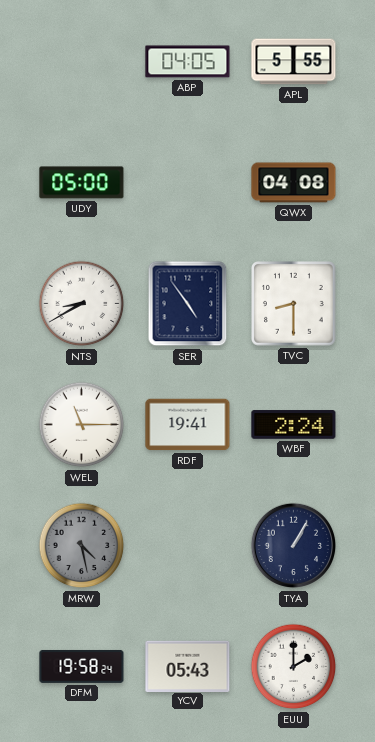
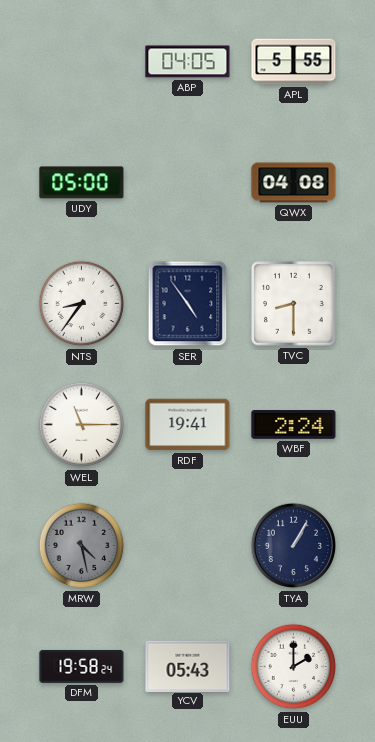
NTS: 8:40 -> 8:36
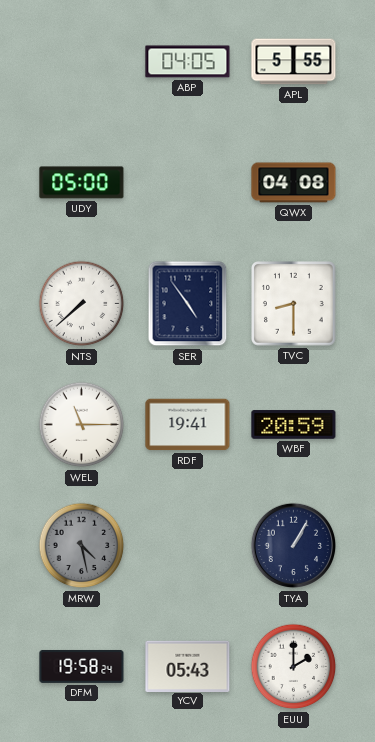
NTS: 8:36 -> 7:38
WBF: 2:24 -> 20:59
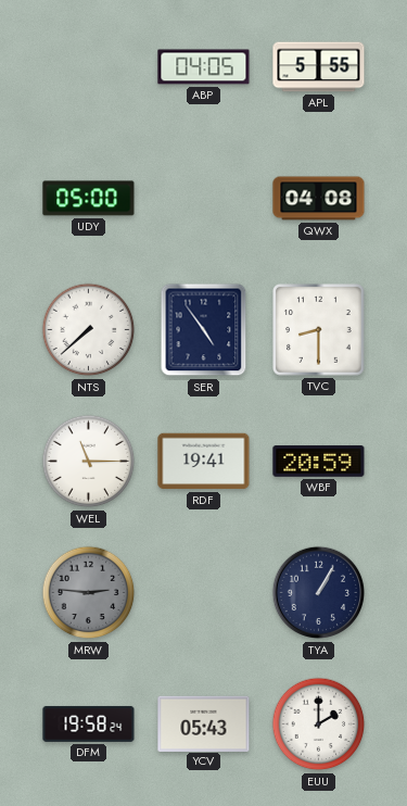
MRW: 4:28 -> 2:46
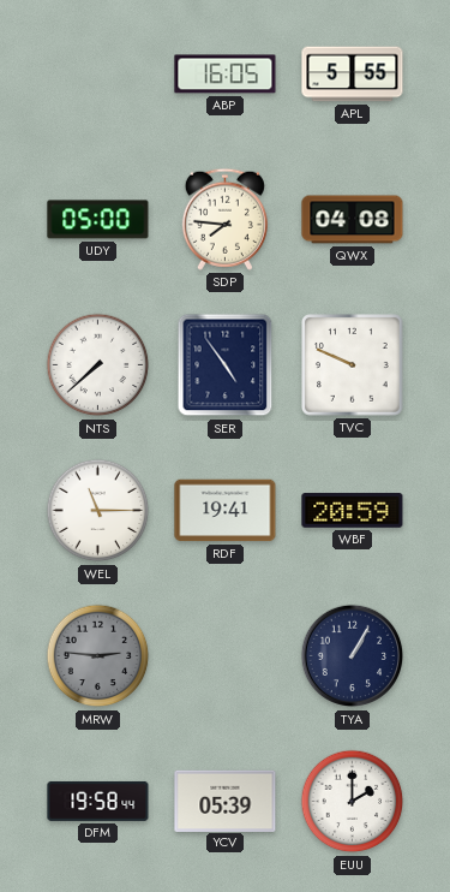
ABP: 04:05 -> 16:05
SDP: none -> 7:46
TVC: 8:30 -> 9:49
DFM: 19:58:24 -> 19:58:44
YCV: 05:43 -> 05:39
